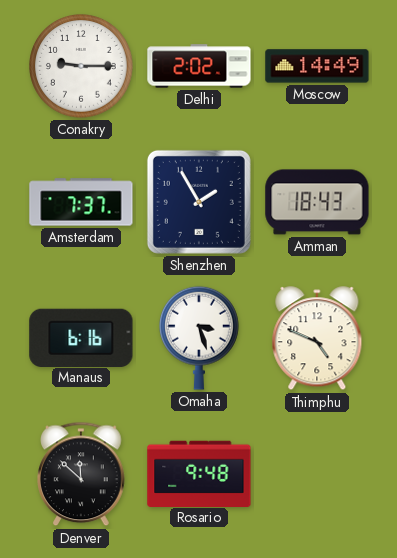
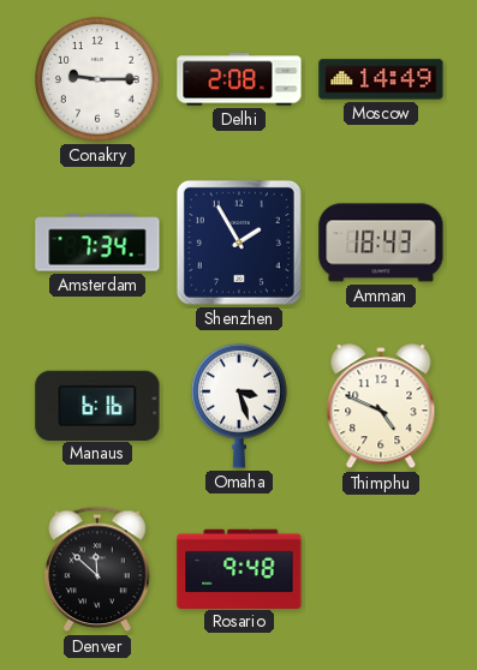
Delhi: 2:02 -> 2:08
Amsterdam: 7:37 -> 7:34
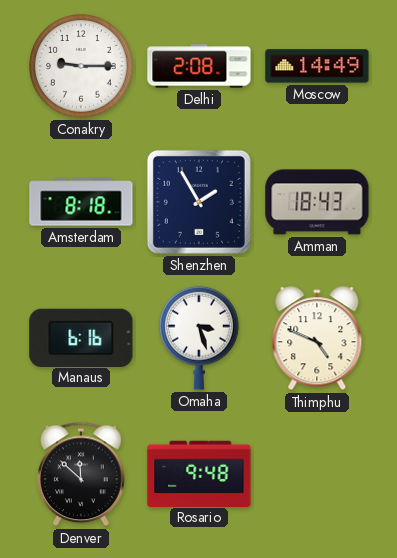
Amsterdam: 7:34 -> 8:18
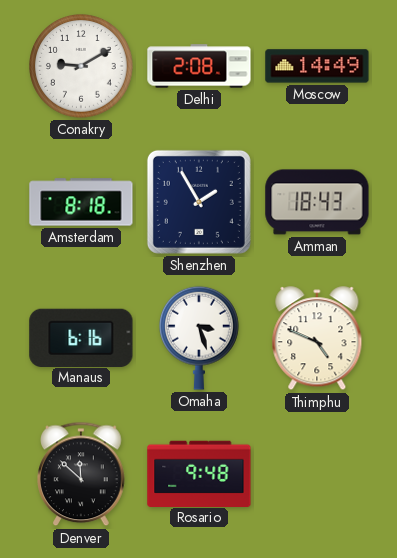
Conakry: 9:15 -> 9:10
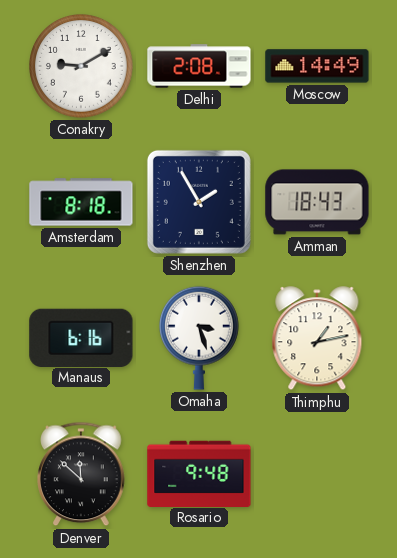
Thimphu: 4:49 -> 1:13
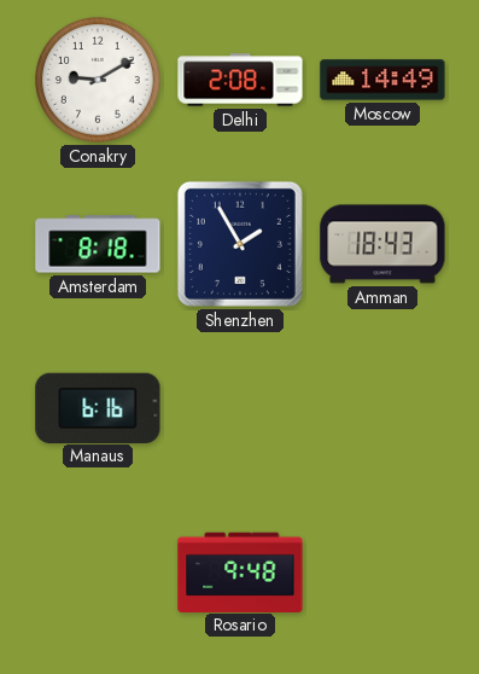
Omaha: 3:27 -> none
Thimphu: 1:13 -> none
Denver: 11:52 -> none
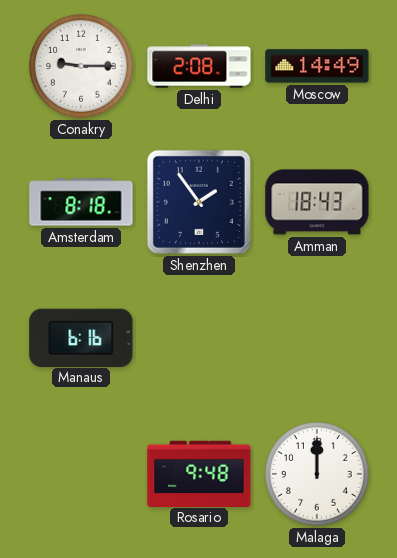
Conakry: 9:10 -> 9:15
Shenzhen: 1:55 -> 1:54
Malaga: none -> 12:00
